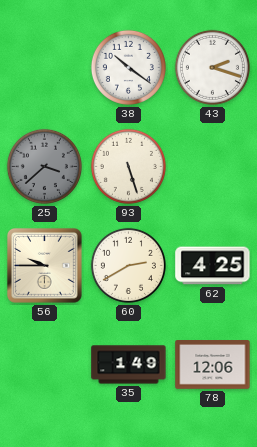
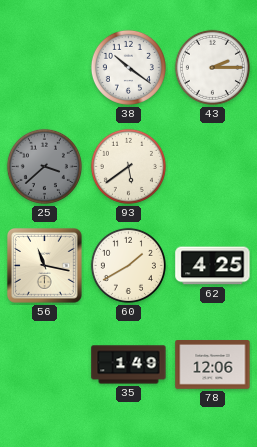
43: 2:18 -> 2:15
93: 5:27 -> 5:39
56: 9:45 -> 11:17
60: 2:40 -> 1:40
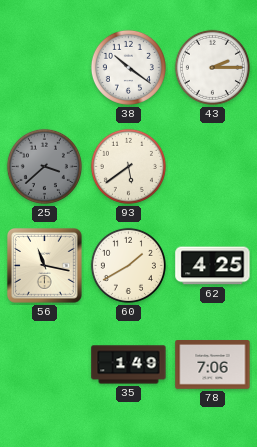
78: 12:06 -> 7:06
